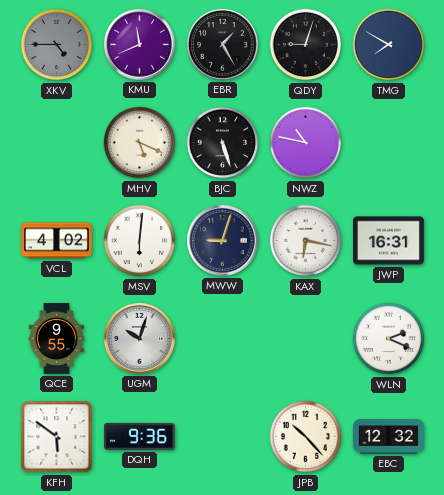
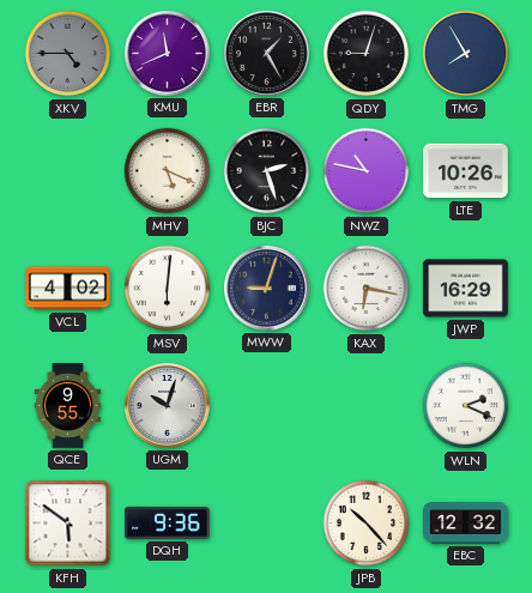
TMG: 7:50 -> 7:55
BJC: 5:27 -> 2:27
LTE: none -> 10:26
JWP: 16:31 -> 16:29
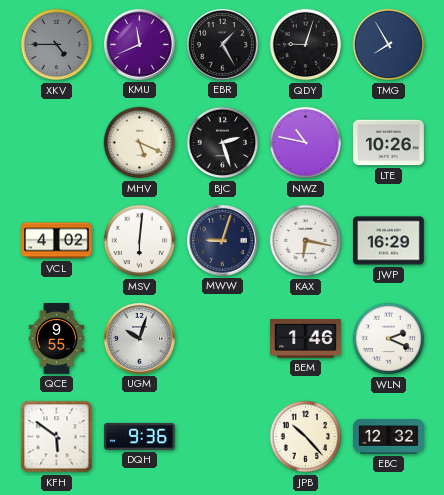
BEM: none -> 1:46
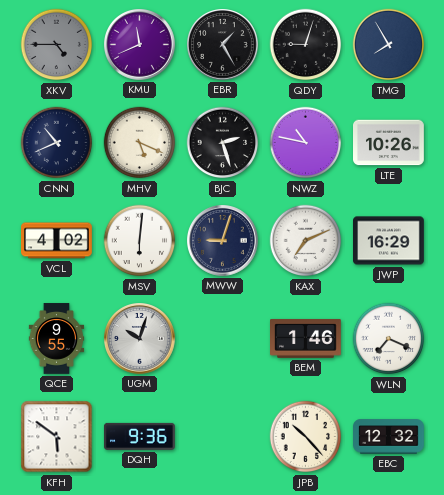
CNN: none -> 10:41
KAX: 6:17 -> 7:11
WLN: 2:19 -> 7:19
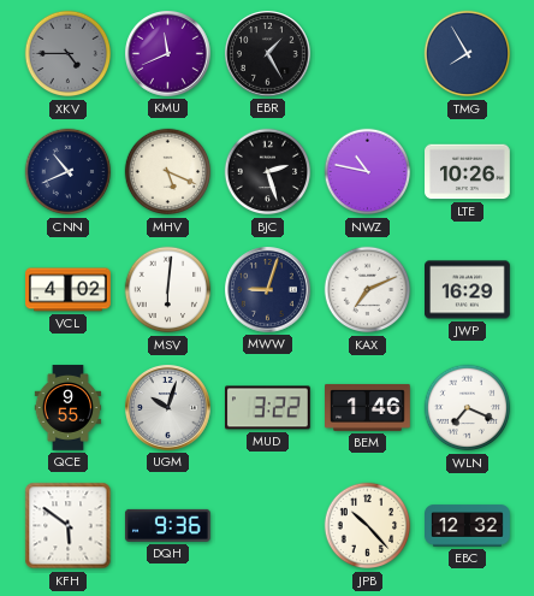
QDY: 9:03 -> none
MUD: none -> 3:22
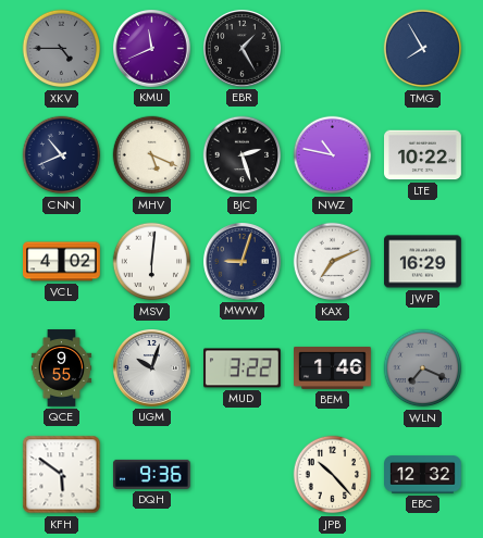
LTE: 10:26 -> 10:22
WLN dial: white -> grey
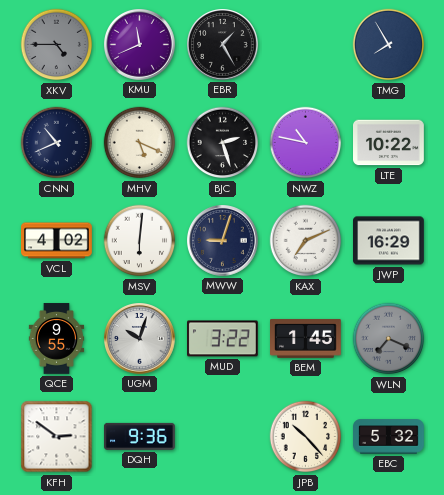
BEM: 1:46 -> 1:45
KFH: 5:51 -> 2:51
EBC: 12:32 -> 5:32
